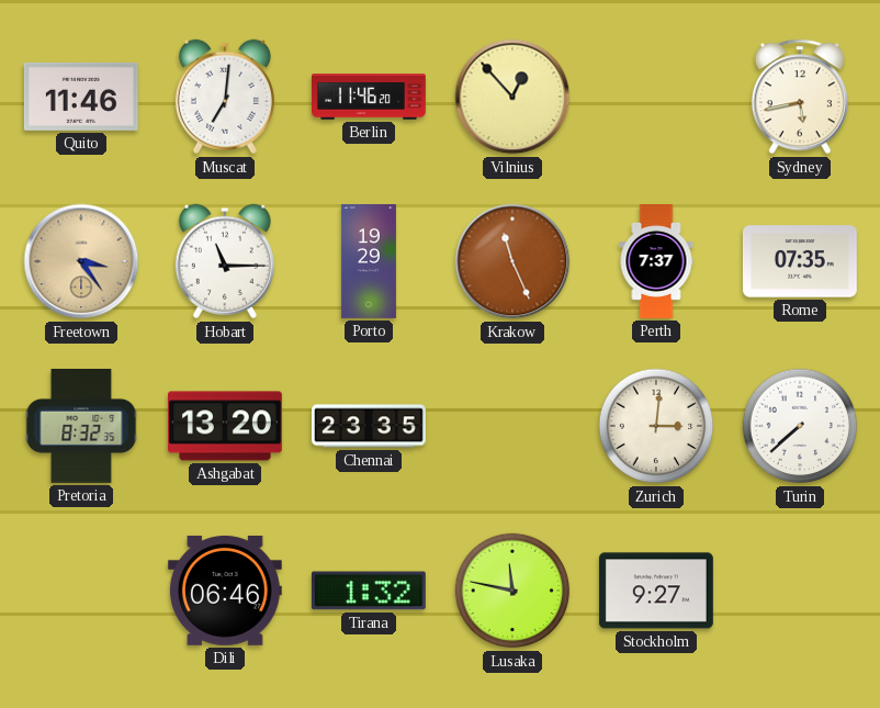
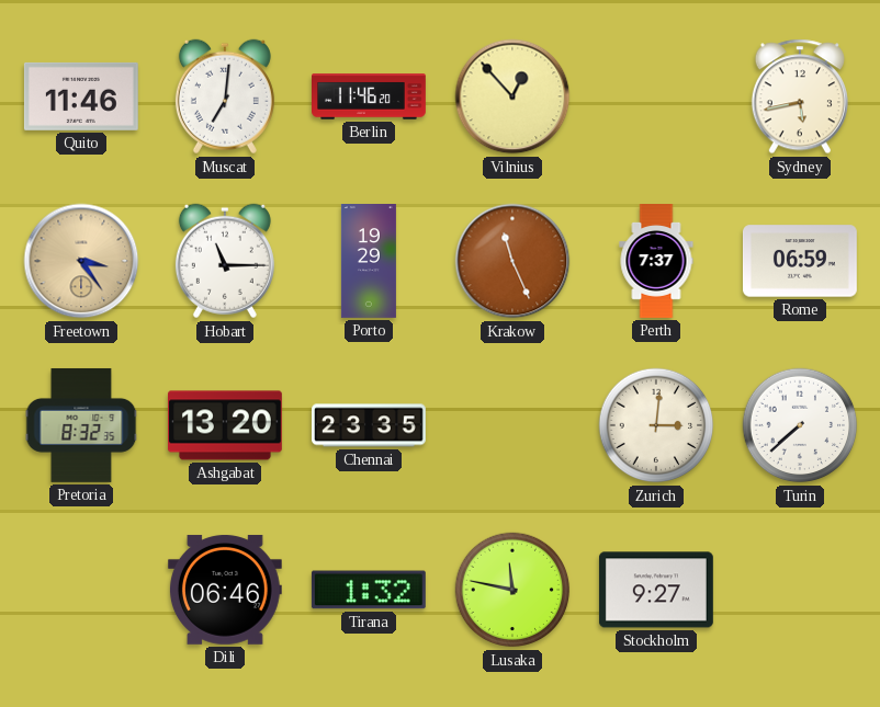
Rome: 07:35 -> 06:59
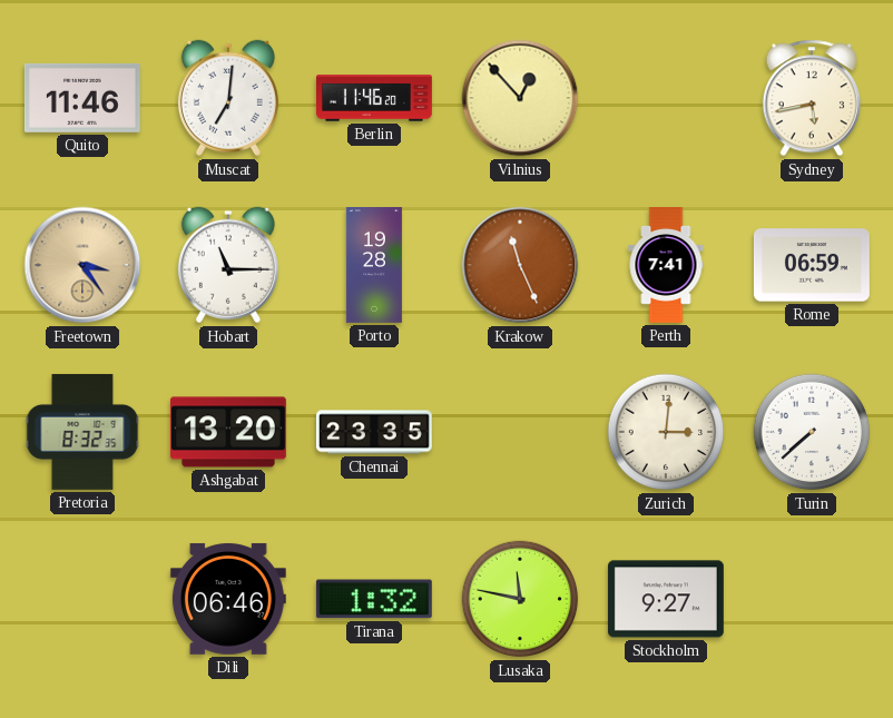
Porto: 19:29 -> 19:28
Perth: 7:37 -> 7:41
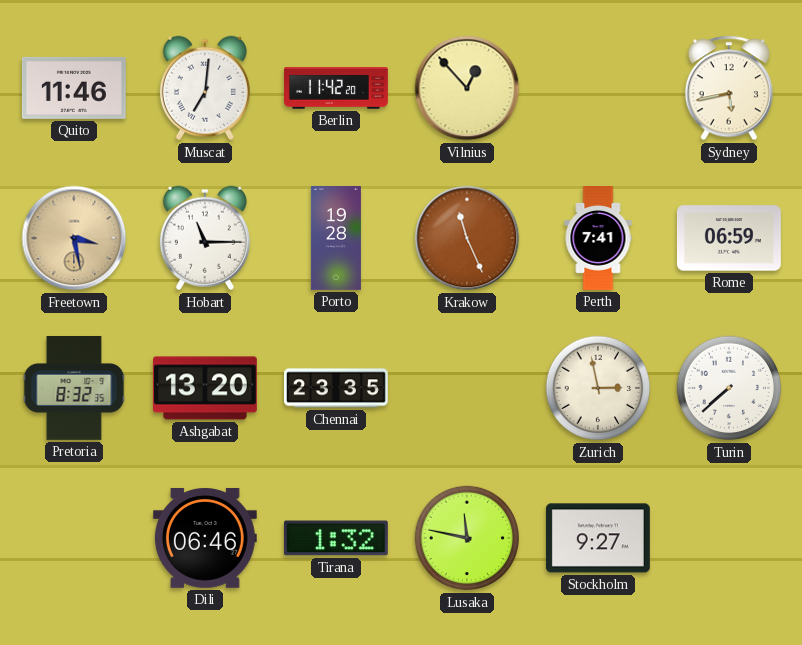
Berlin: 11:46 -> 11:42
Freetown: 3:24 -> 3:28
Zurich: 3:01 -> 2:58
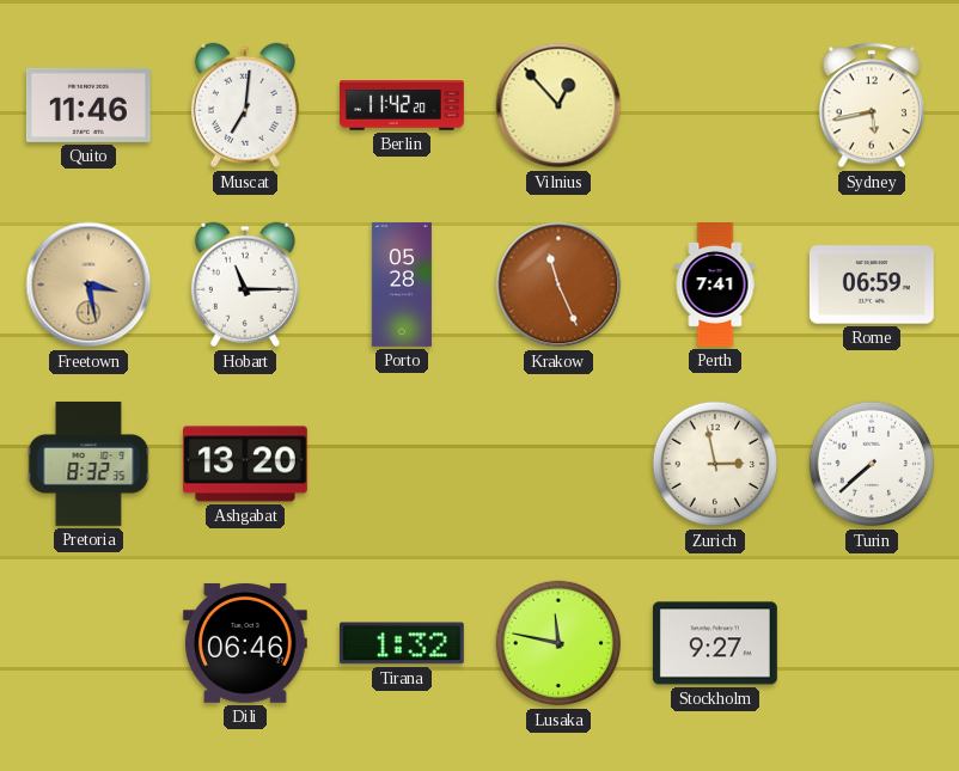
Porto: 19:28 -> 05:28
Chennai: 23:35 -> none
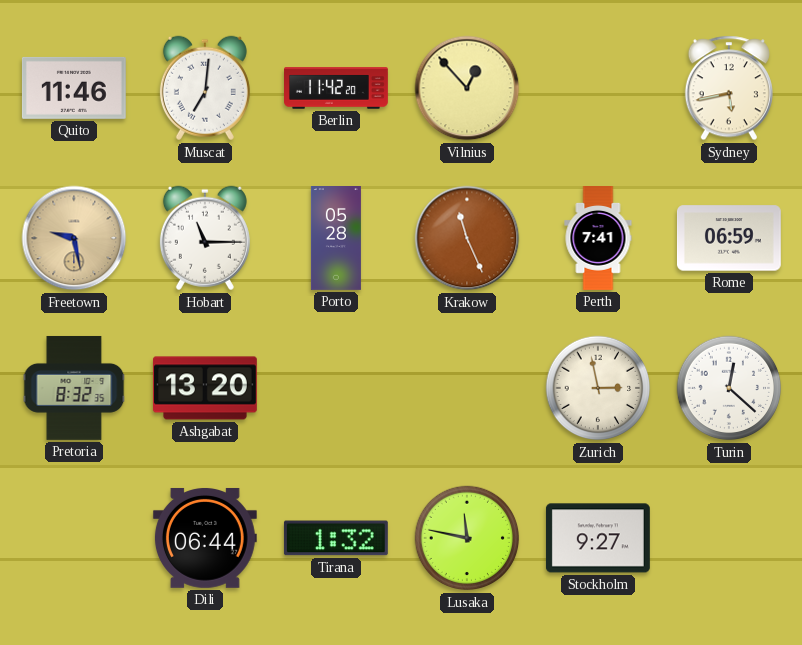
Freetown: 3:28 -> 9:28
Turin: 7:38 -> 12:22
Dili: 06:46 -> 06:44
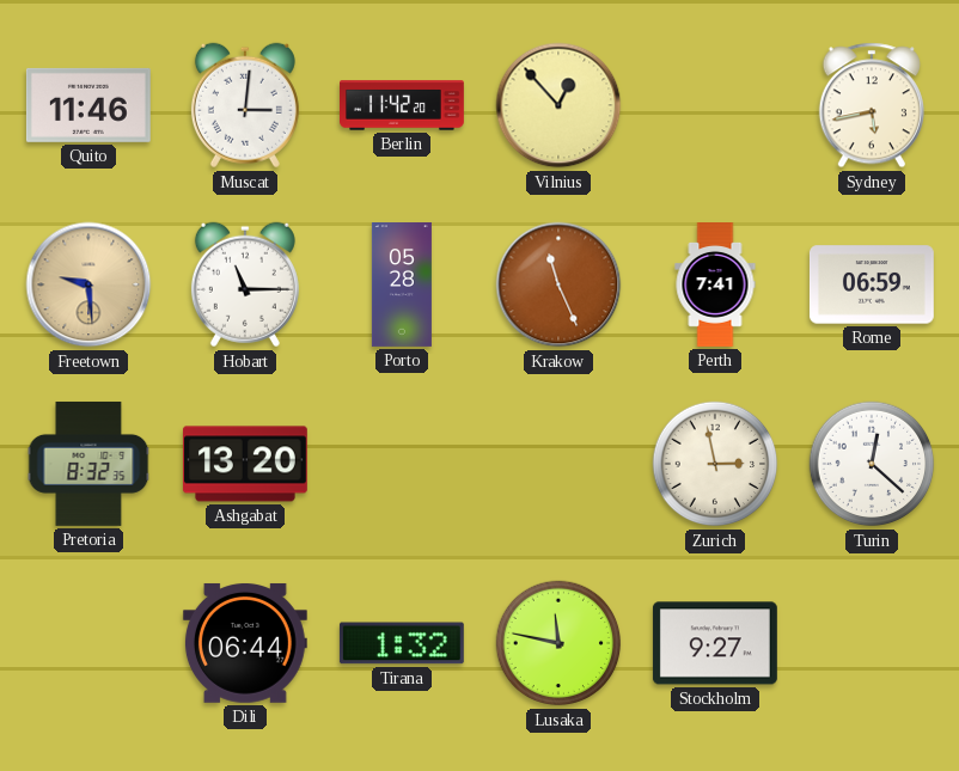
Muscat: 7:01 -> 3:01
Freetown: 9:28 -> 9:29
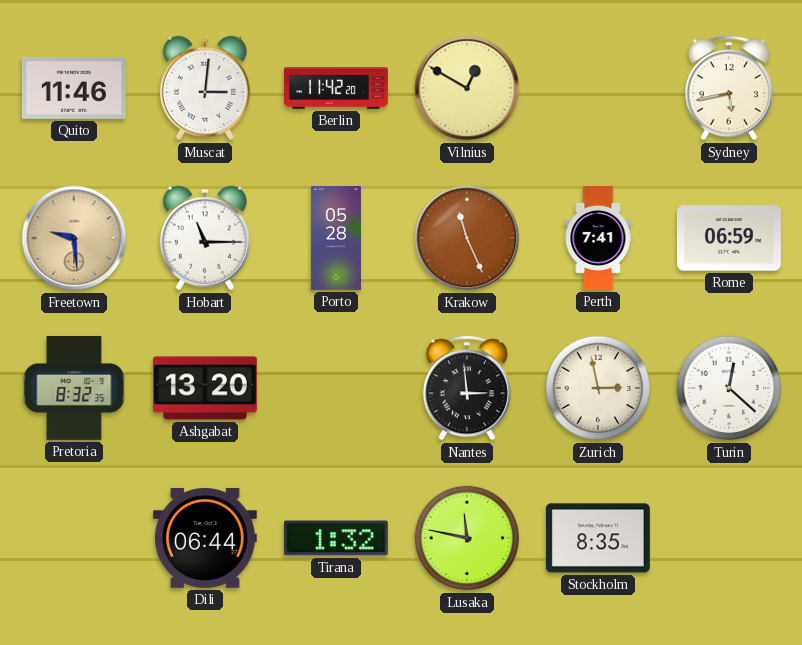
Vilnius: 12:53 -> 12:50
Nantes: none -> 2:59
Stockholm: 9:27 -> 8:35
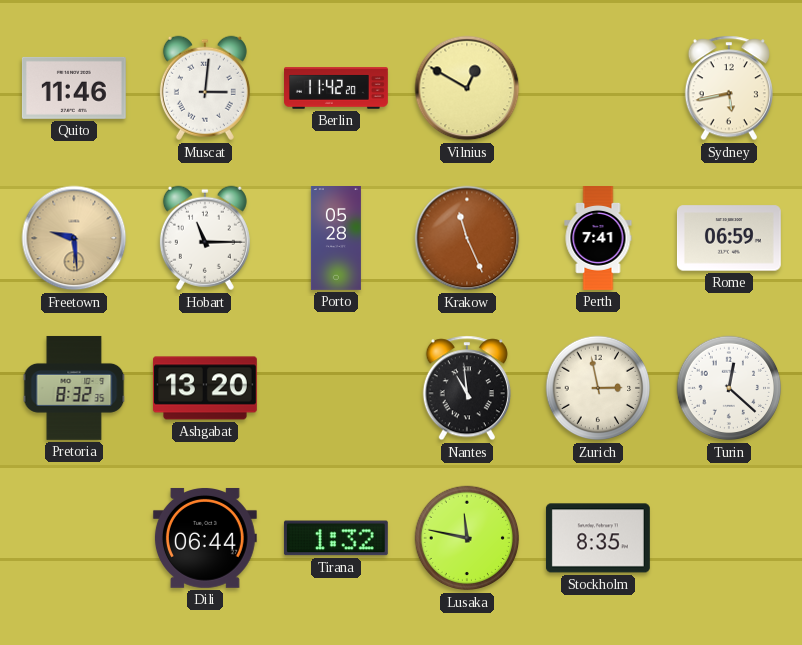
Nantes: 2:59 -> 10:59
